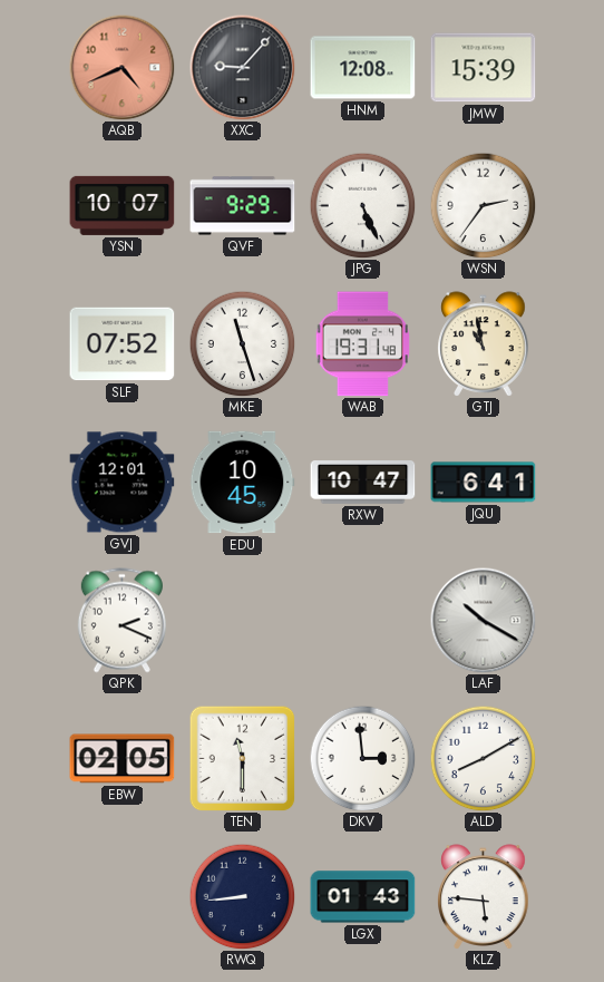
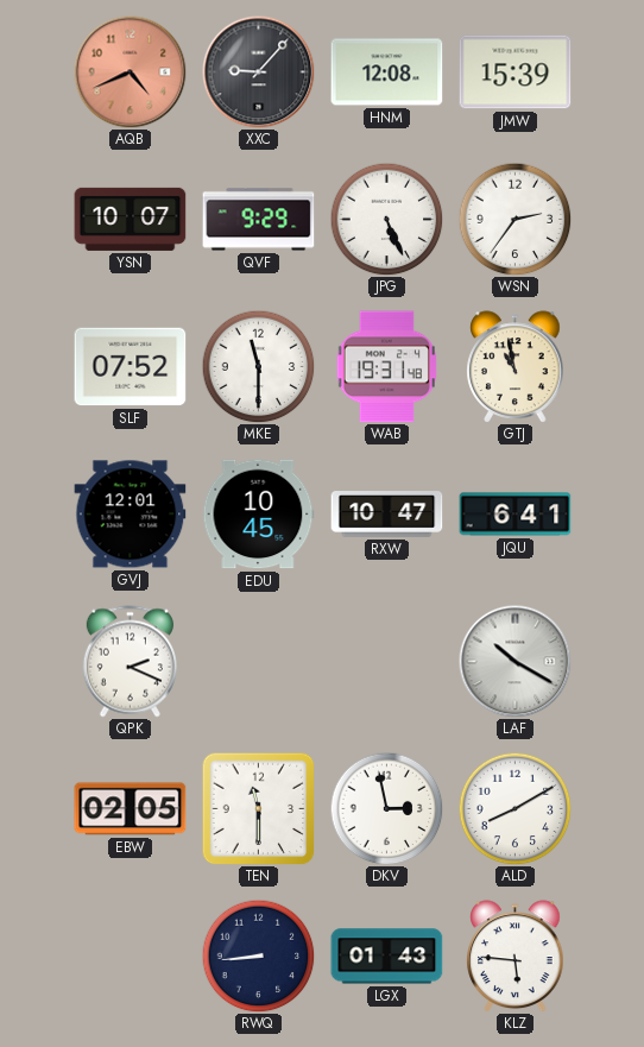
MKE: 11:27 -> 11:30
DKV: 2:59 -> 2:58
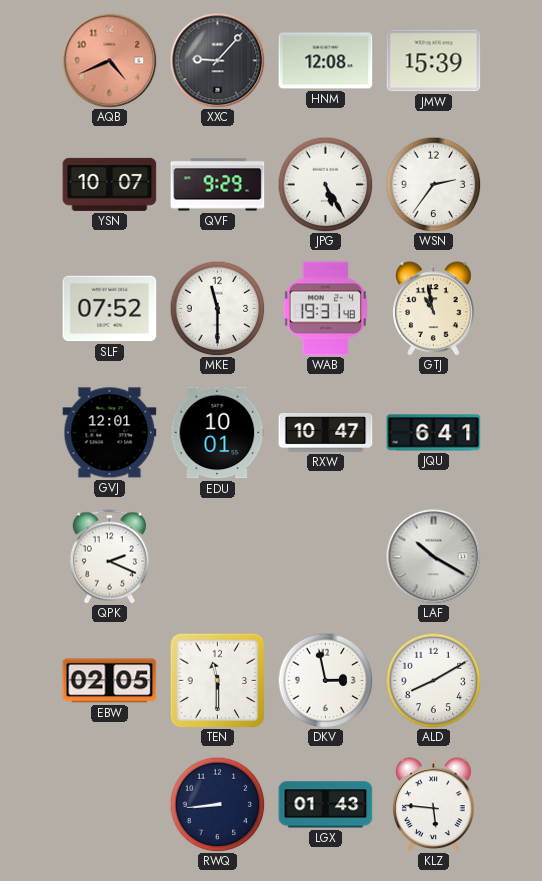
JPG: 5:26 -> 5:25
EDU: 10:45 -> 10:01
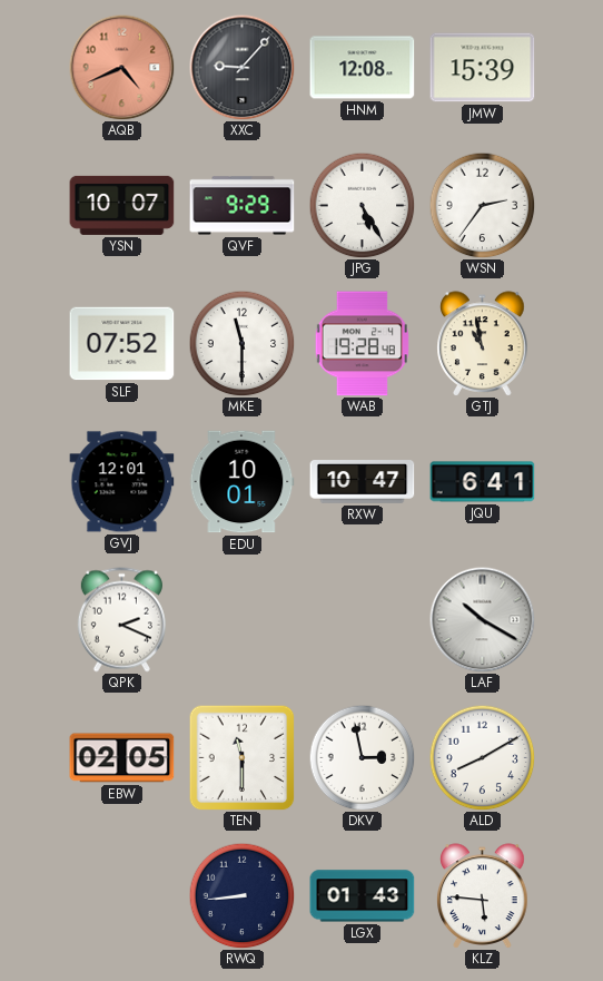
WAB: 19:31 -> 19:28
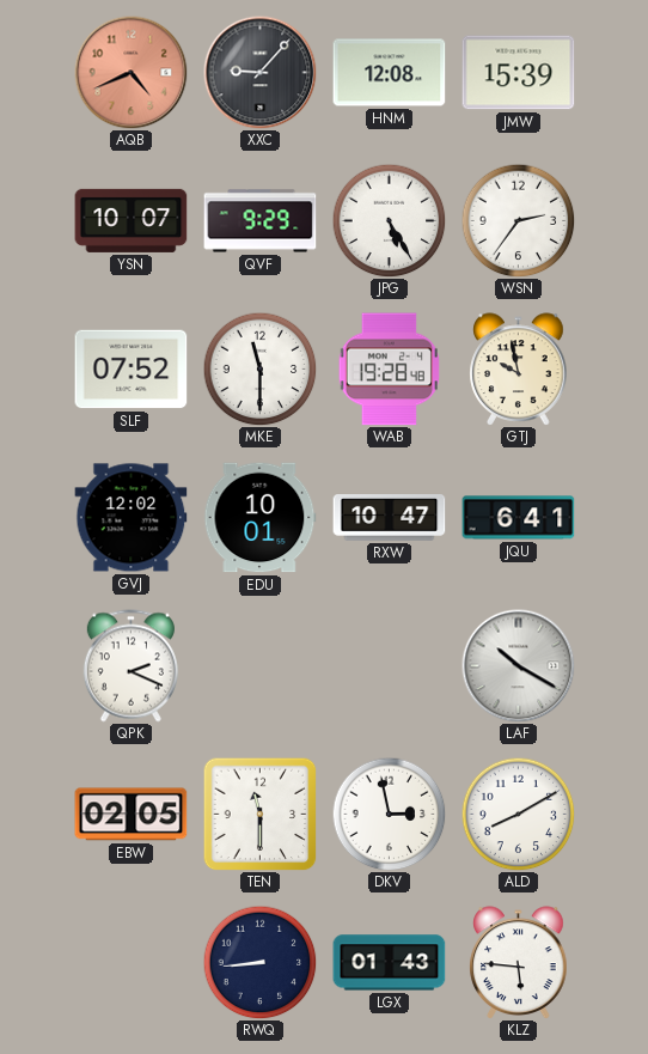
GTJ: 10:58 -> 9:58
GVJ: 12:01 -> 12:02
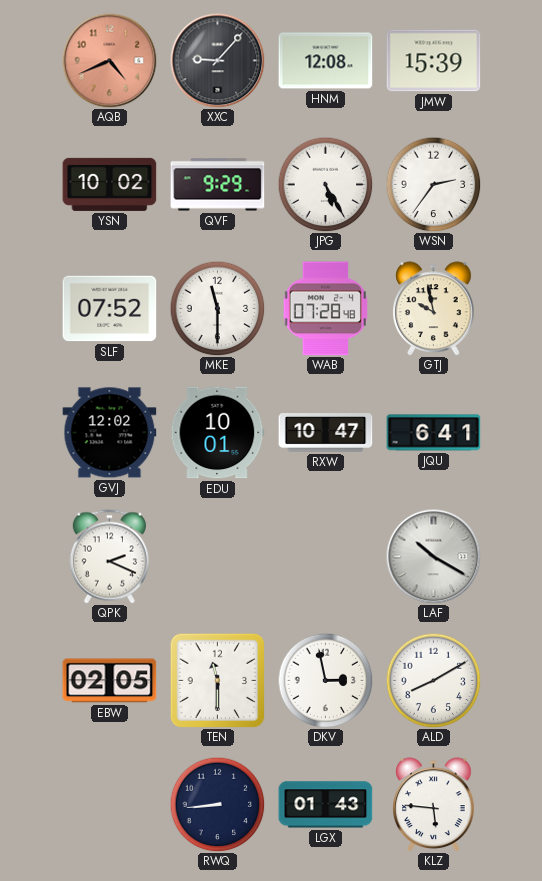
YSN: 10:07 -> 10:02
WAB: 19:28 -> 07:28
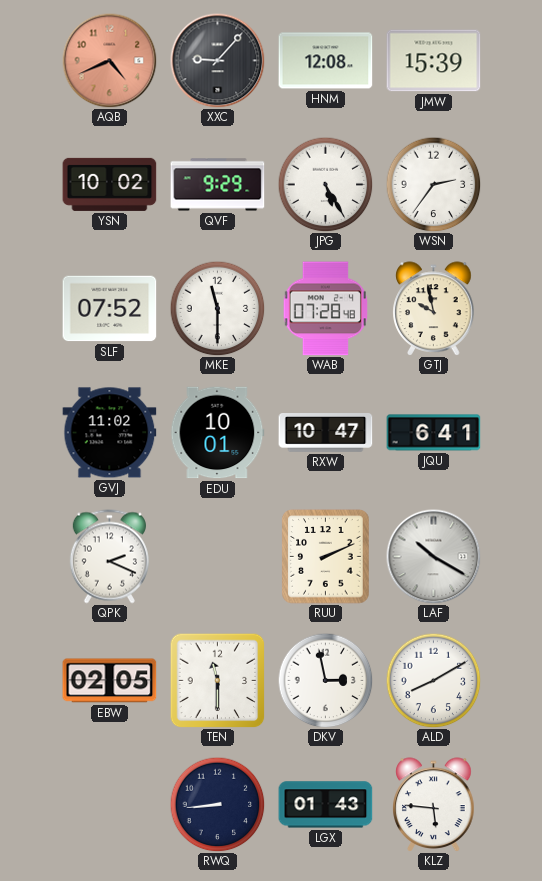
GVJ: 12:02 -> 11:02
RUU: none -> 2:11
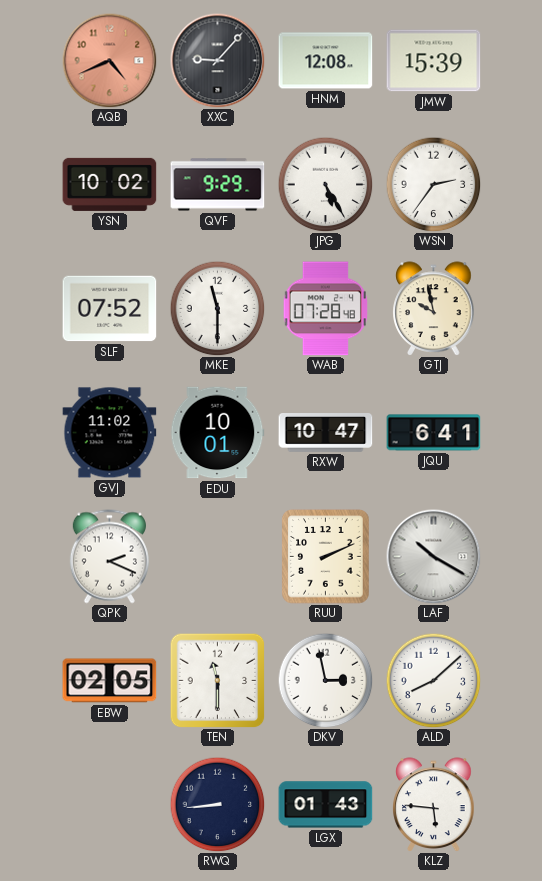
ALD: 8:10 -> 8:08
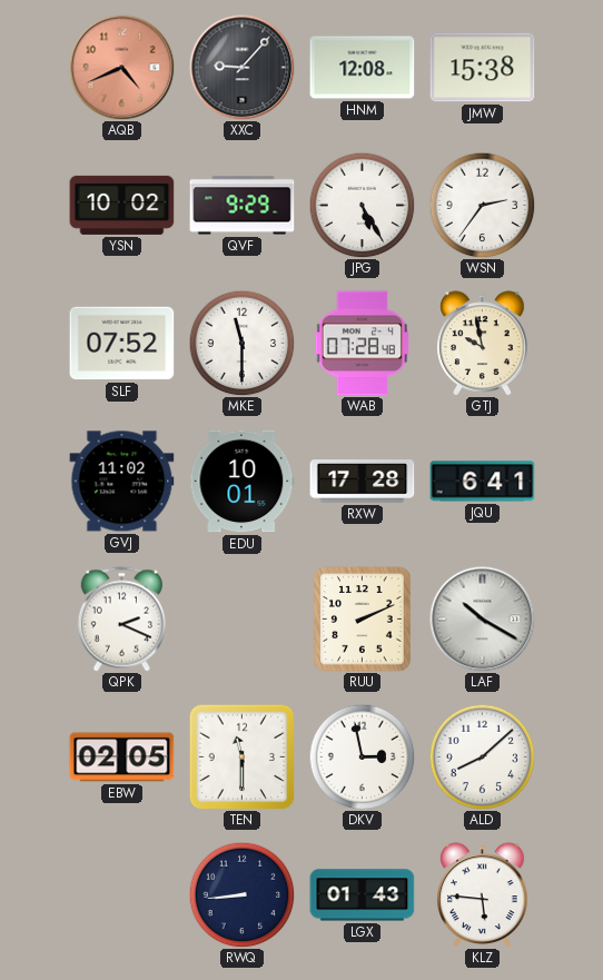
JMW: 15:39 -> 15:38
RXW: 10:47 -> 17:28
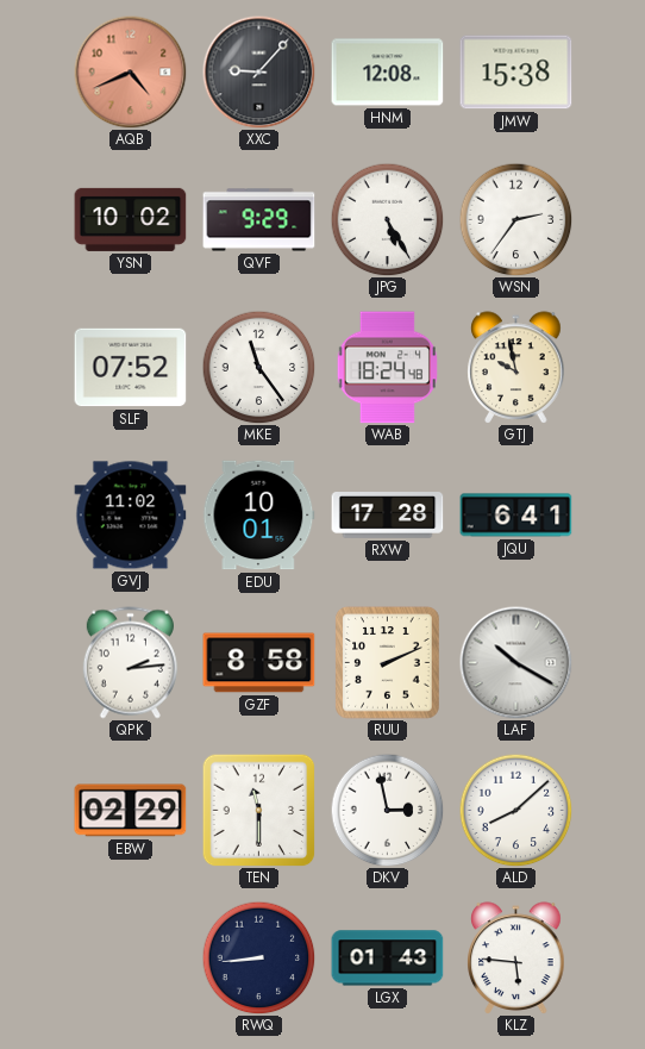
MKE: 11:30 -> 11:24
WAB: 07:28 -> 18:24
QPK: 2:19 -> 2:14
GZF: none -> 8:58
EBW: 02:05 -> 02:29
